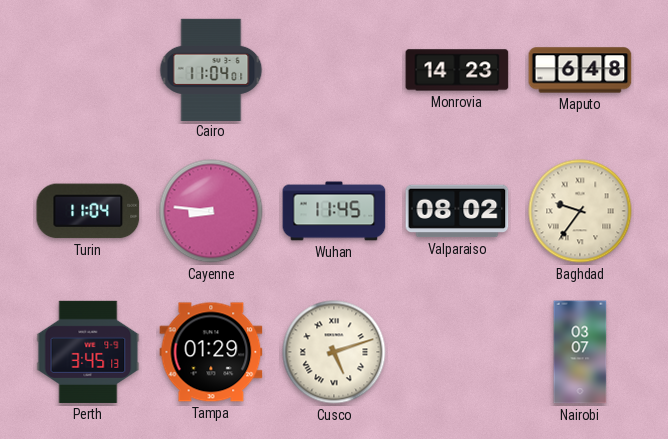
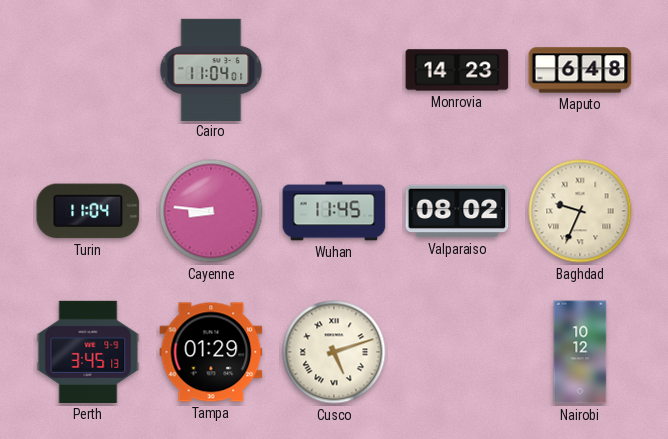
Baghdad: 9:36 -> 9:34
Nairobi: 03:07 -> 10:12
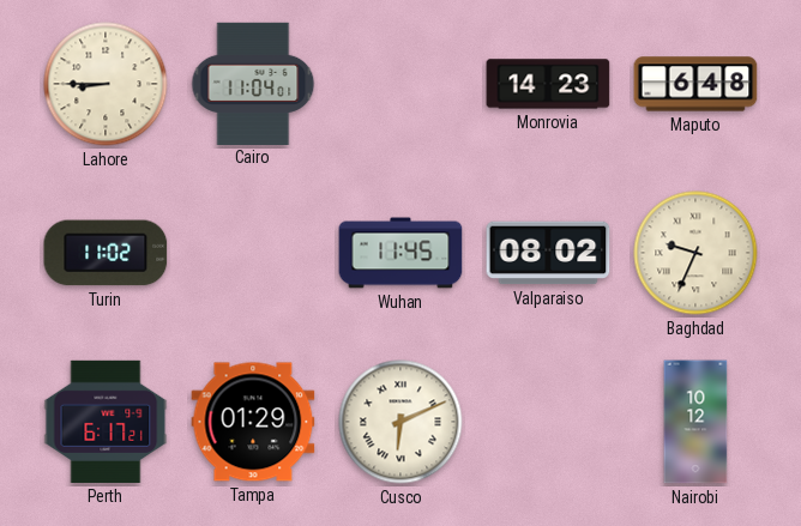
Lahore: none -> 8:45
Turin: 11:04 -> 11:02
Cayenne: 8:46 -> none
Perth: 3:45 -> 6:17
Cusco: 5:12 -> 6:11
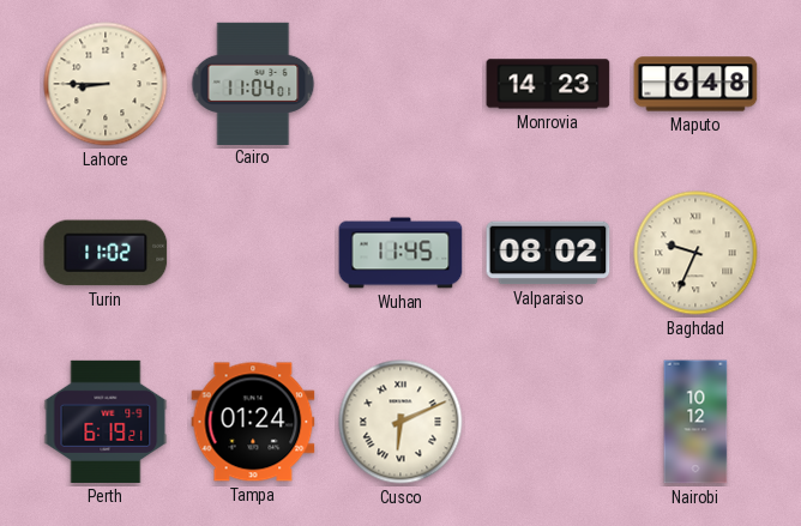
Perth: 6:17 -> 6:19
Tampa: 01:29 -> 01:24
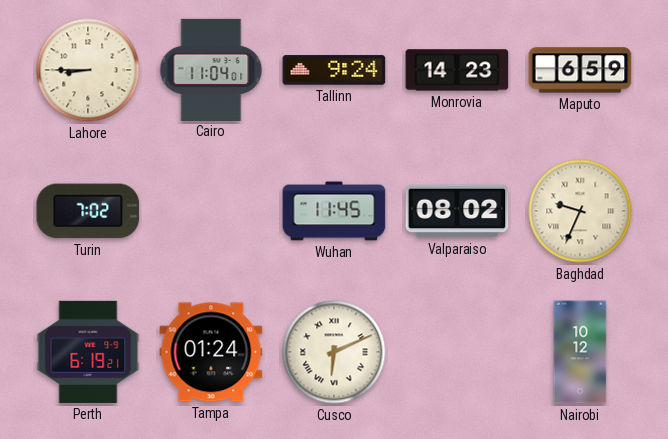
Tallinn: none -> 9:24
Maputo: 6:48 -> 6:59
Turin: 11:02 -> 7:02
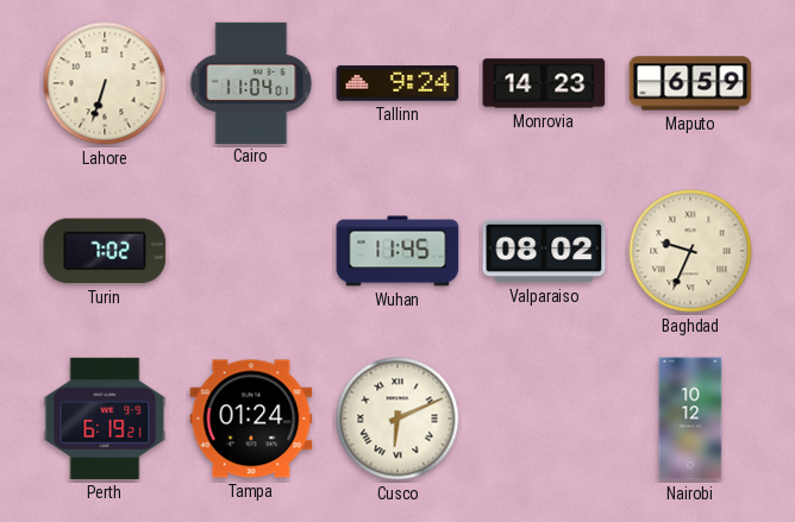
Lahore: 8:45 -> 6:33
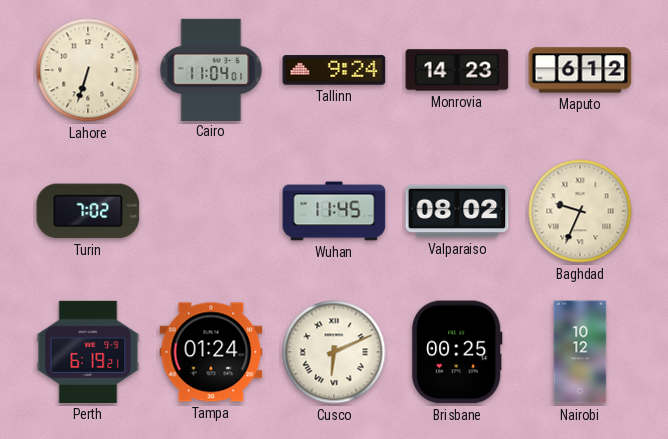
Maputo: 6:59 -> 6:12
Brisbane: none -> 00:25
